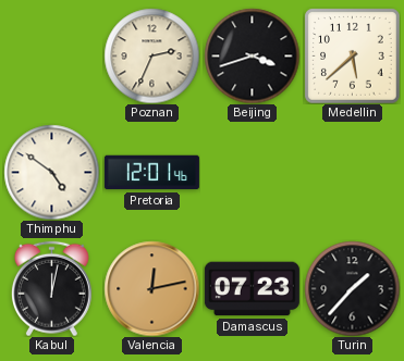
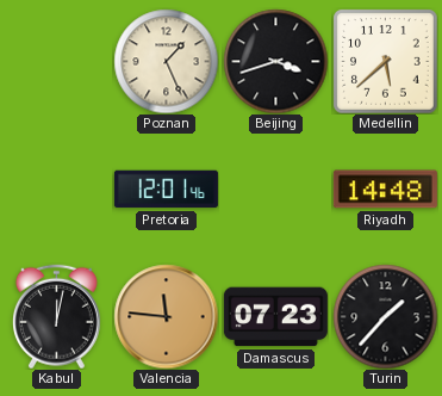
Poznan: 2:34 -> 1:26
Thimphu: 4:51 -> none
Riyadh: none -> 14:48
Valencia: 12:13 -> 11:46
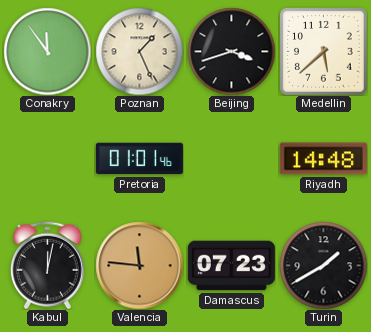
Conakry: none -> 11:54
Pretoria: 12:01 -> 01:01
Turin: 1:37 -> 1:40
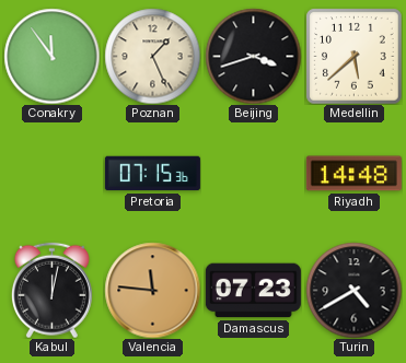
Pretoria: 01:01 -> 07:15
Turin: 1:40 -> 4:40
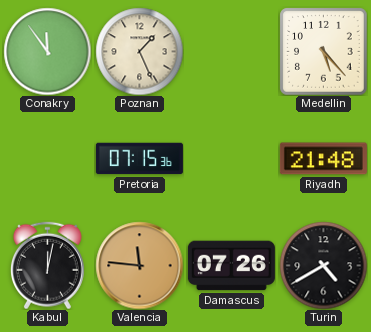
Beijing: 3:42 -> none
Medellin: 5:38 -> 5:23
Riyadh: 14:48 -> 21:48
Damascus: 07:23 -> 07:26
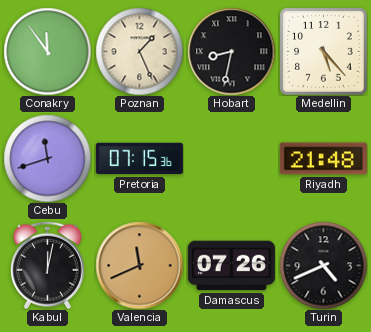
Hobart: none -> 8:32
Cebu: none -> 11:42
Valencia: 11:46 -> 11:41
Turin: 4:40 -> 4:41
